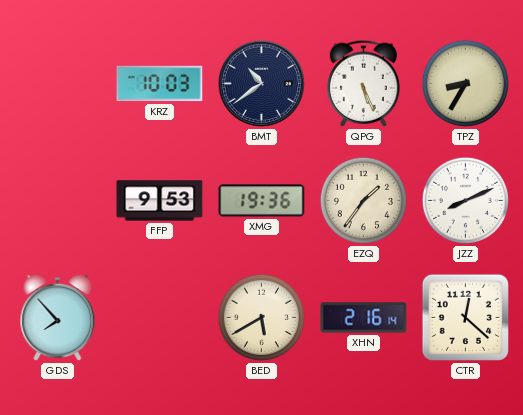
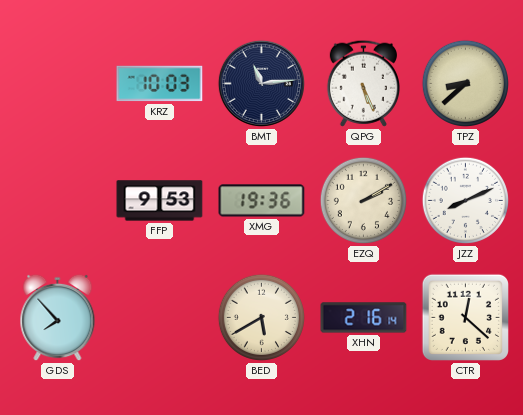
BMT: 10:39 -> 11:14
TPZ: 8:35 -> 8:38
EZQ: 1:36 -> 2:10
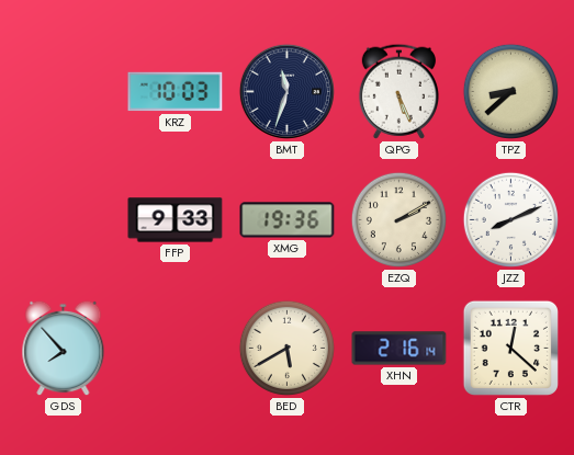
BMT: 11:14 -> 11:33
FFP: 9:53 -> 9:33
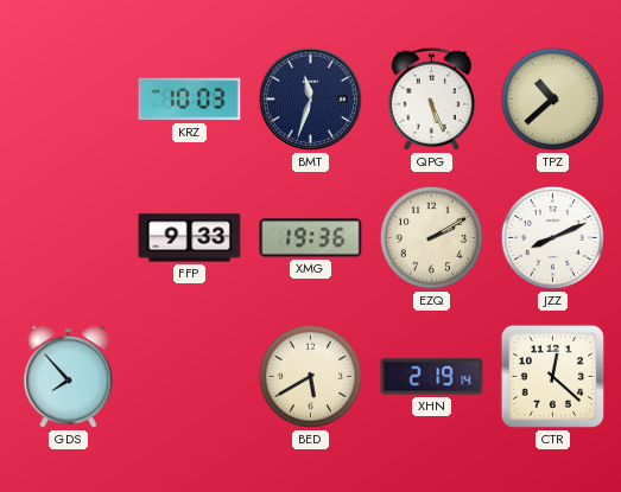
TPZ: 8:38 -> 10:38
XHN: 2:16 -> 2:19
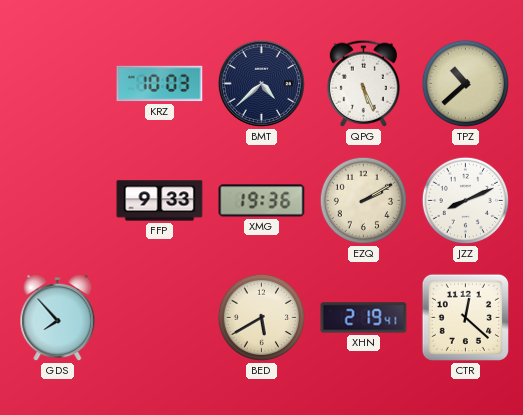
BMT: 11:33 -> 4:38
XHN: 2:19:14 -> 2:19:41
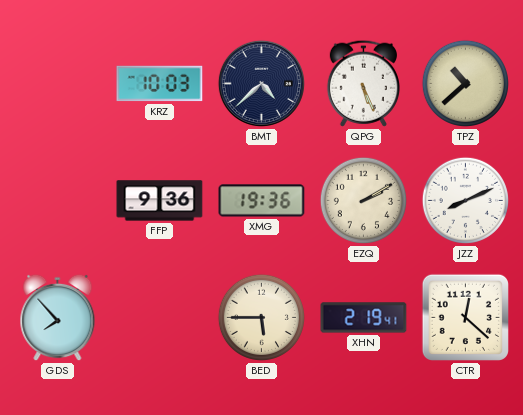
FFP: 9:33 -> 9:36
BED: 5:40 -> 5:45
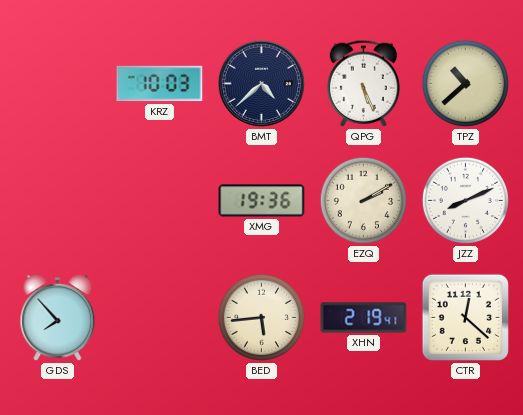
FFP: 9:36 -> none
BED: 5:45 -> 5:44
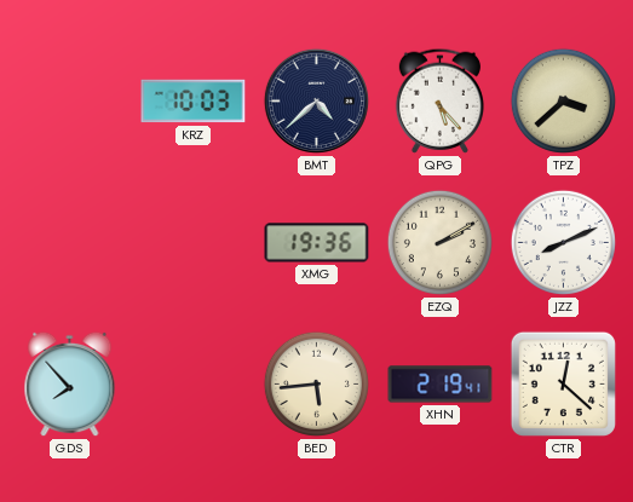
QPG: 5:26 -> 5:23
TPZ: 10:38 -> 3:38
